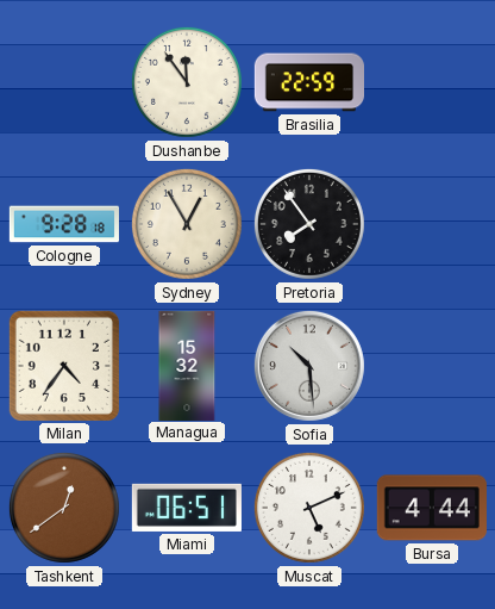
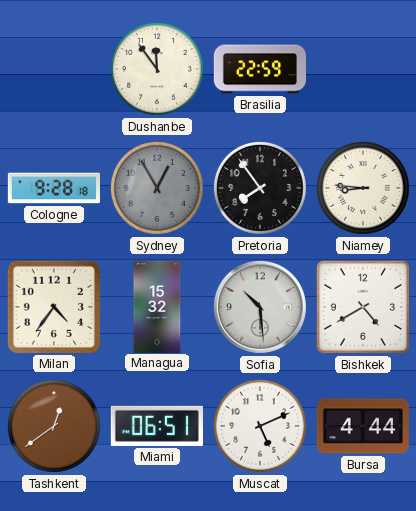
Sydney dial: cream -> grey
Niamey: none -> 8:46
Bishkek: none -> 4:40
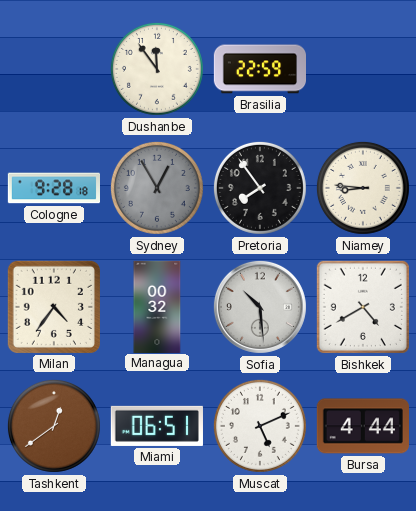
Managua: 15:32 -> 00:32
